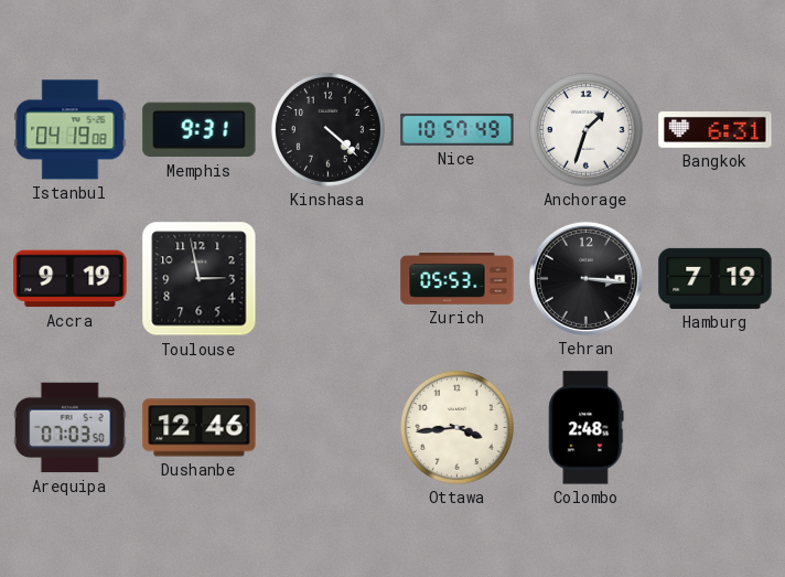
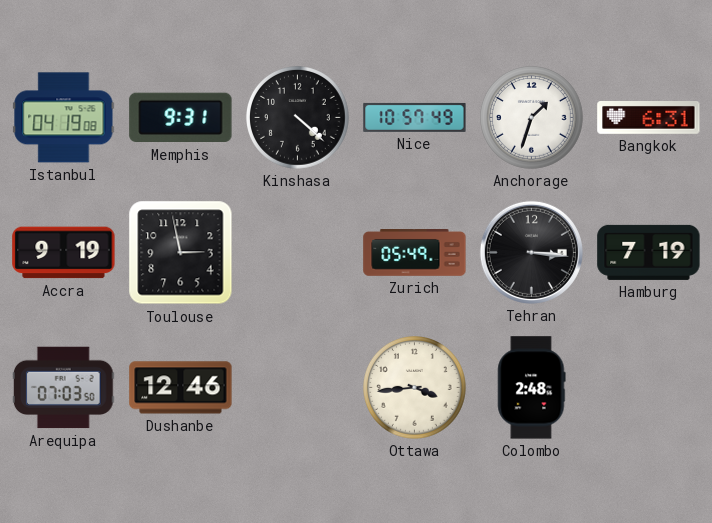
Zurich: 05:53 -> 05:49
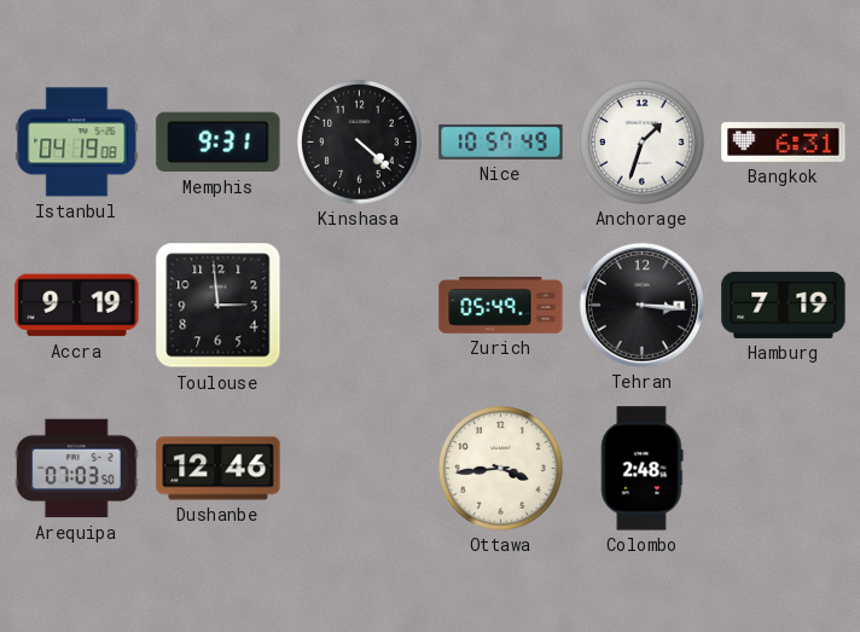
Toulouse: 2:58 -> 2:59
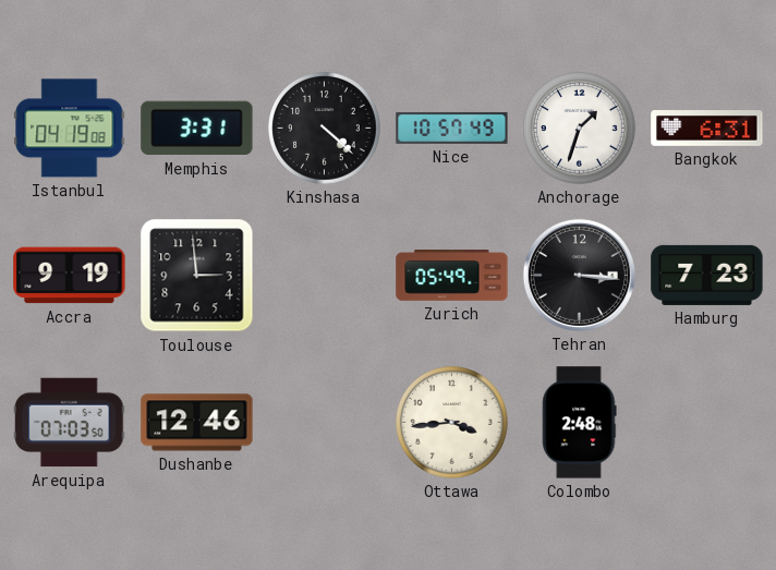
Memphis: 9:31 -> 3:31
Hamburg: 7:19 -> 7:23
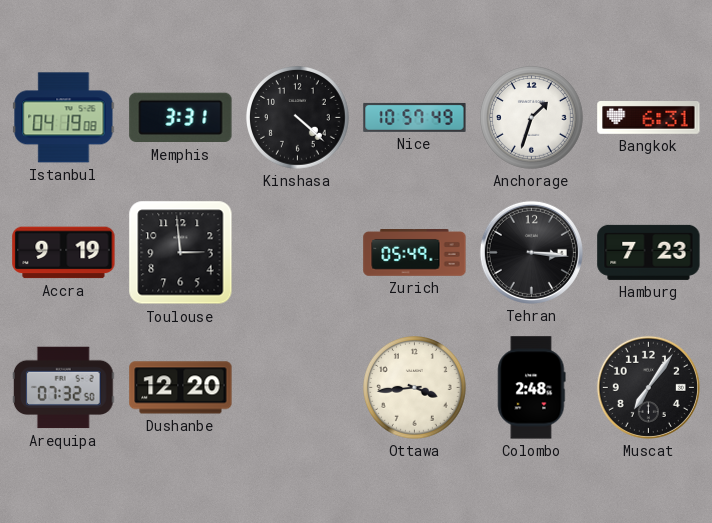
Arequipa: 07:03 -> 07:32
Dushanbe: 12:46 -> 12:20
Muscat: none -> 7:06
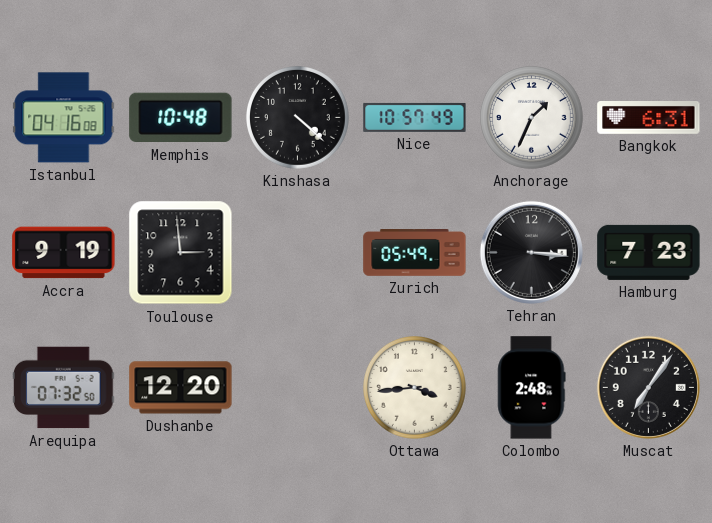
Istanbul: 04:19 -> 04:16
Memphis: 3:31 -> 10:48
Anchorage: 1:33 -> 1:34
